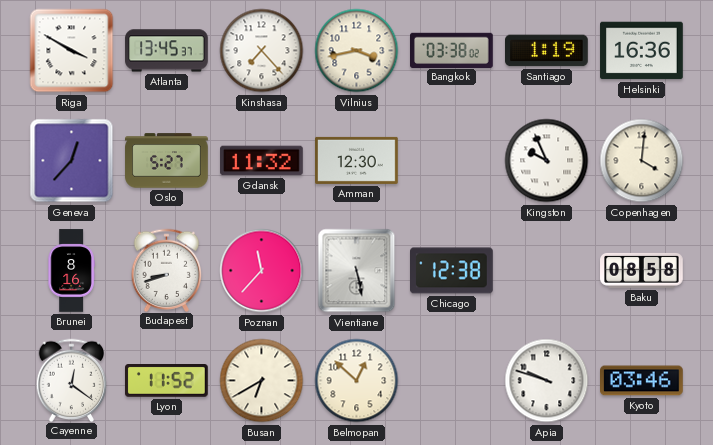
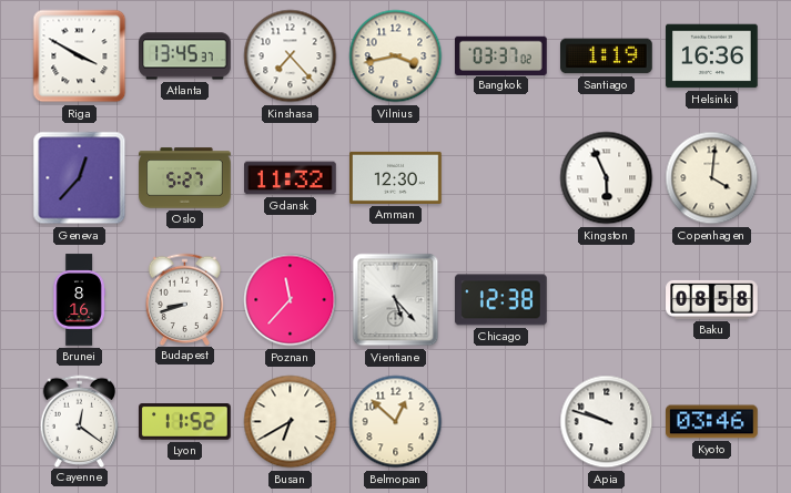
Bangkok: 03:38 -> 03:37
Kingston: 9:56 -> 5:56
Vientiane: 5:28 -> 5:23
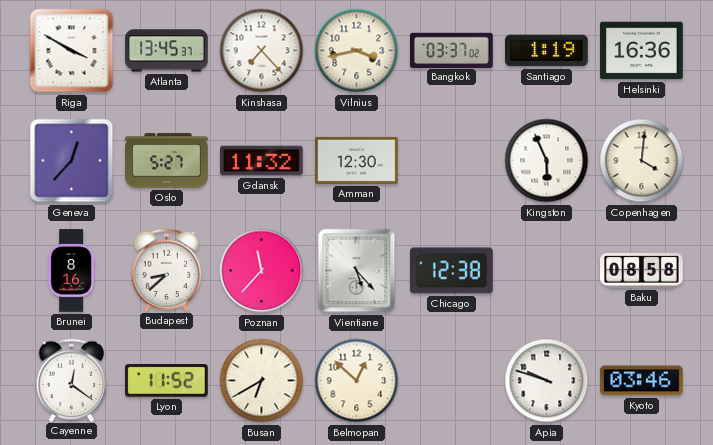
Budapest: 8:42 -> 8:38
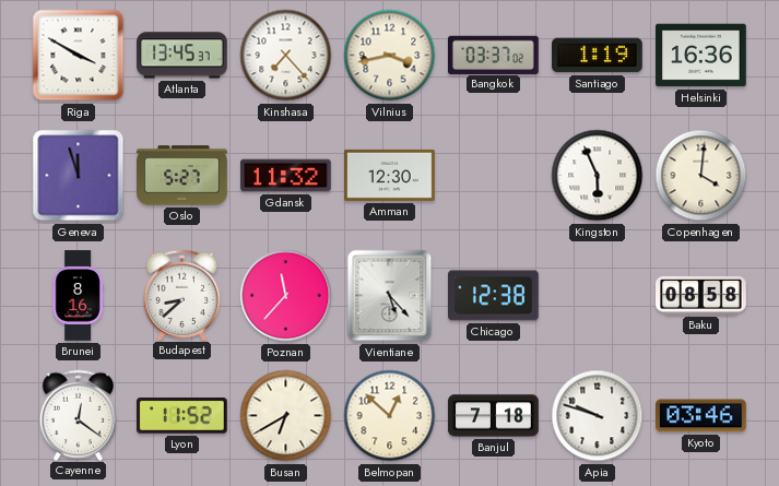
Geneva: 12:37 -> 11:57
Banjul: none -> 7:18
